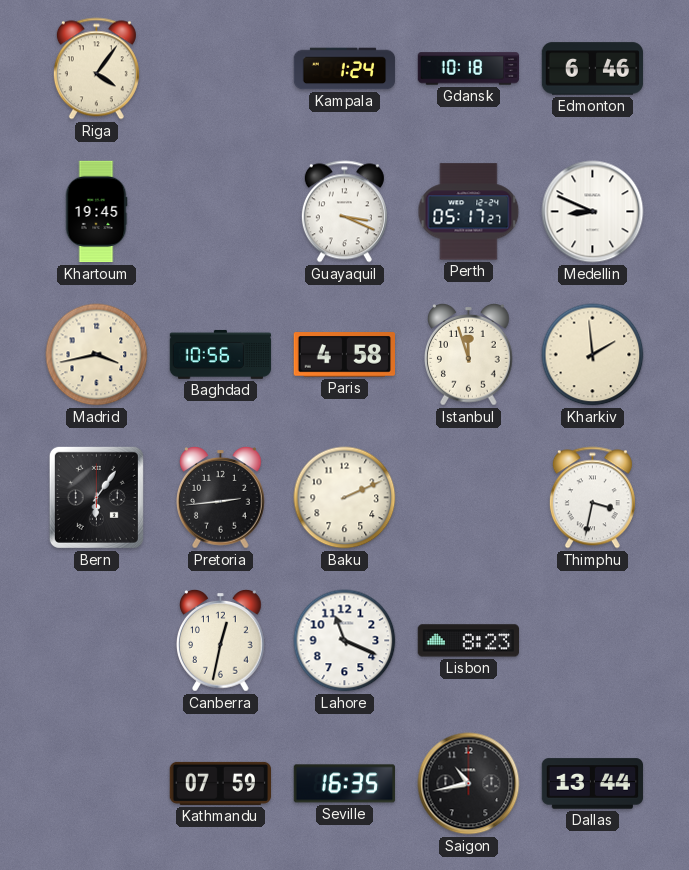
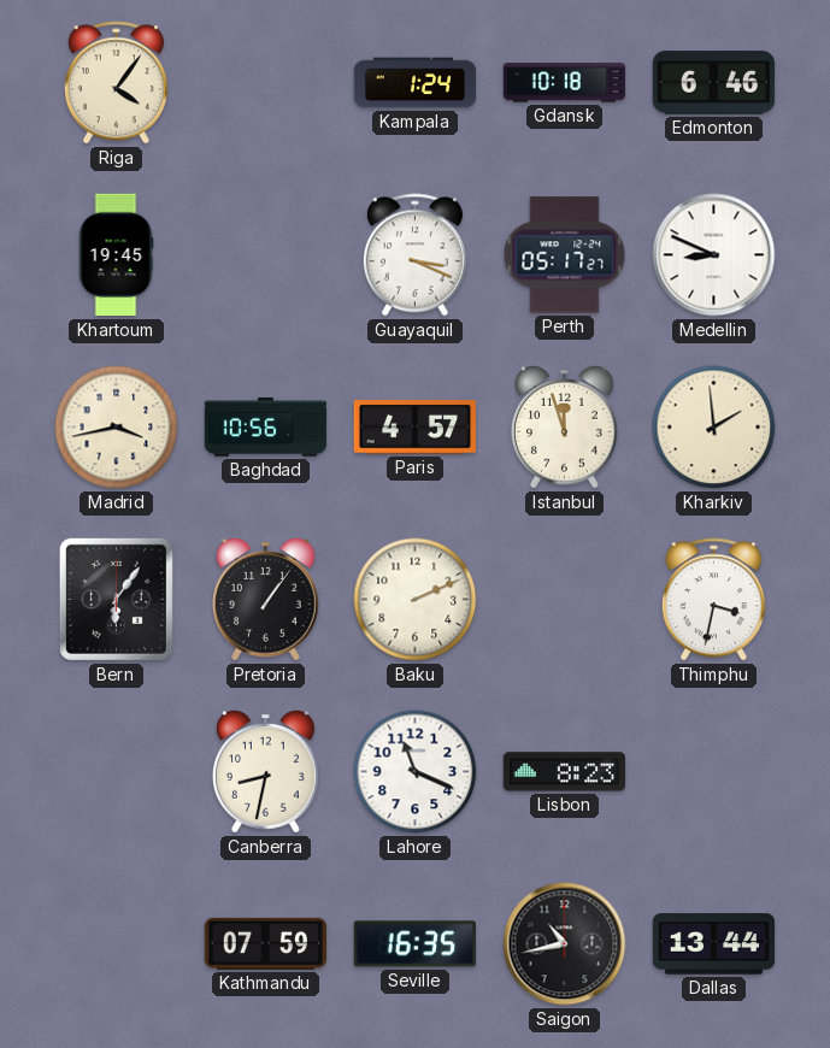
Paris: 4:58 -> 4:57
Pretoria: 2:44 -> 1:06
Canberra: 12:32 -> 8:32
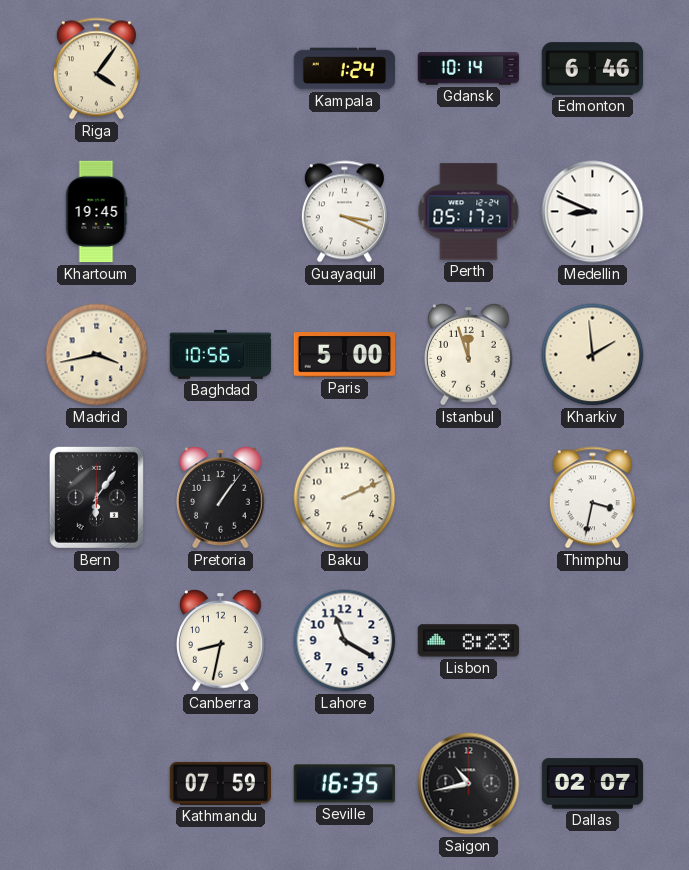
Gdansk: 10:18 -> 10:14
Paris: 4:57 -> 5:00
Lahore: 11:19 -> 11:20
Dallas: 13:44 -> 02:07
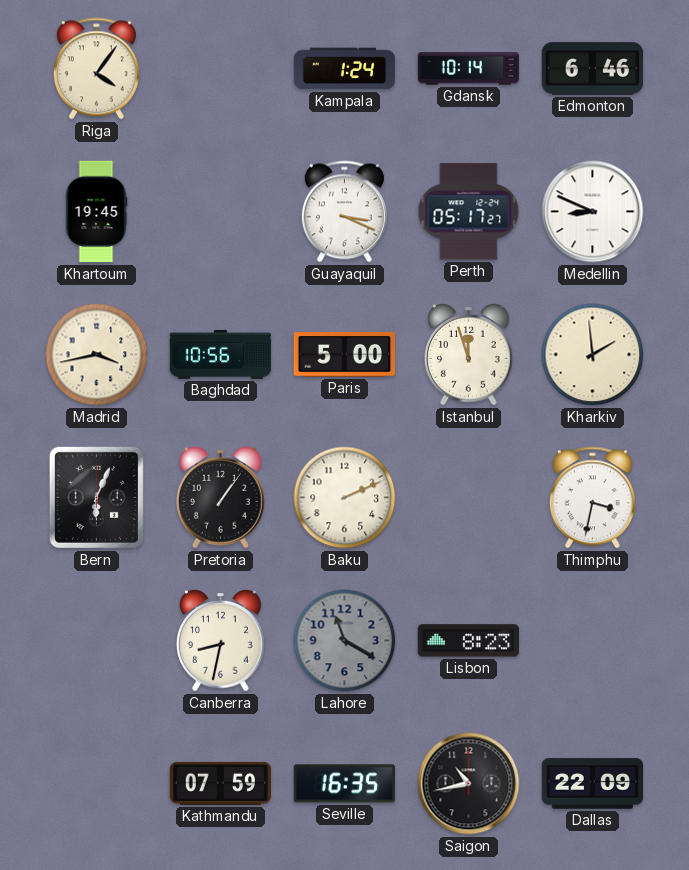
Bern: 6:06 -> 6:04
Lahore dial: white -> grey
Dallas: 02:07 -> 22:09
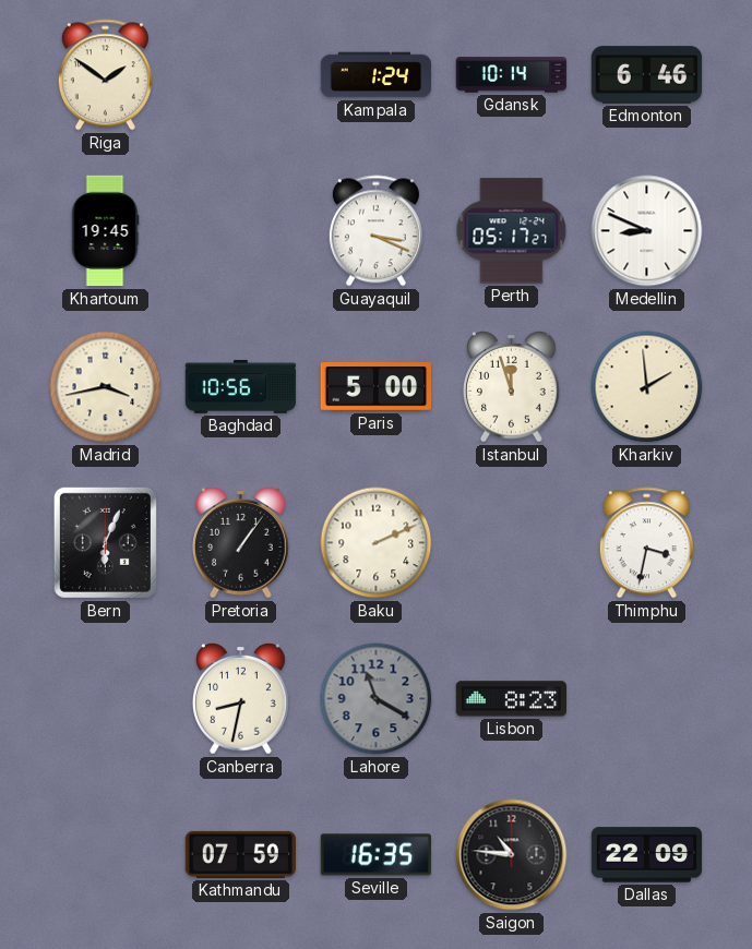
Riga: 4:06 -> 1:51
Saigon: 10:43 -> 10:46
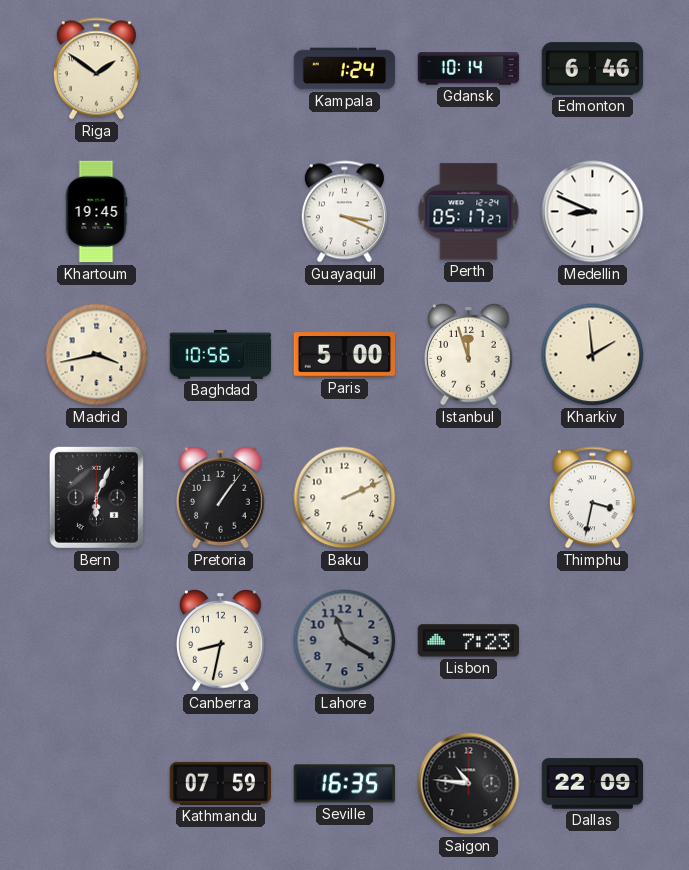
Lisbon: 8:23 -> 7:23
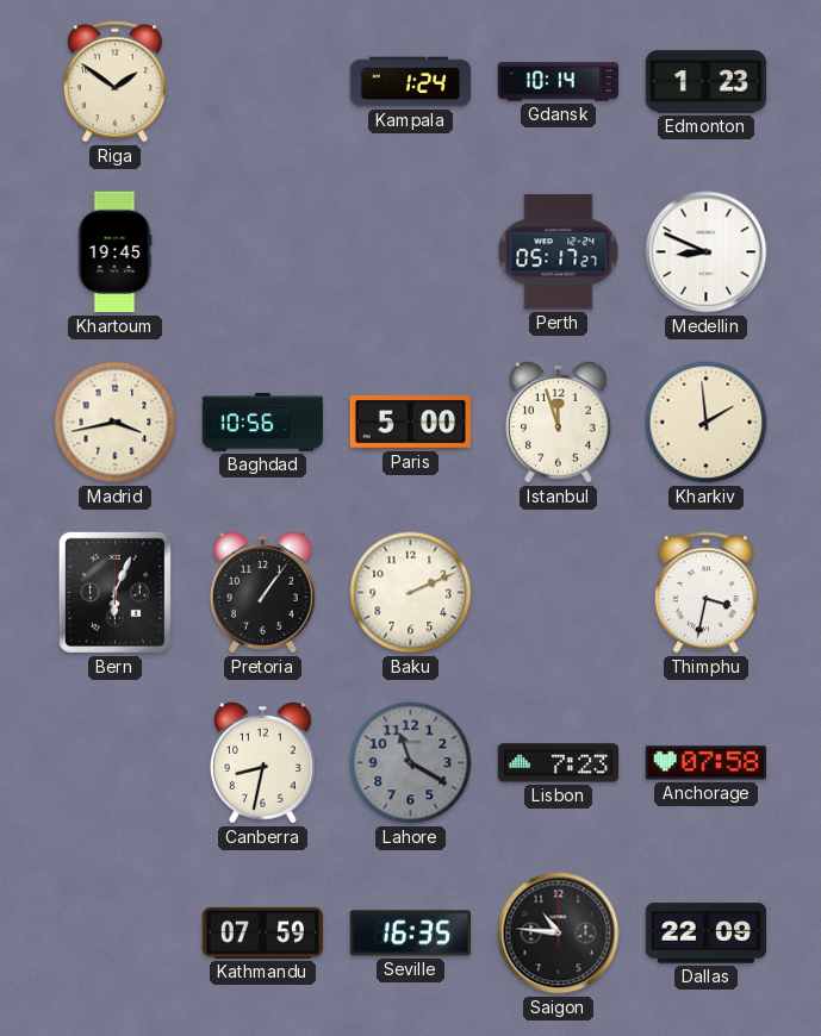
Edmonton: 6:46 -> 1:23
Guayaquil: 3:19 -> none
Anchorage: none -> 07:58
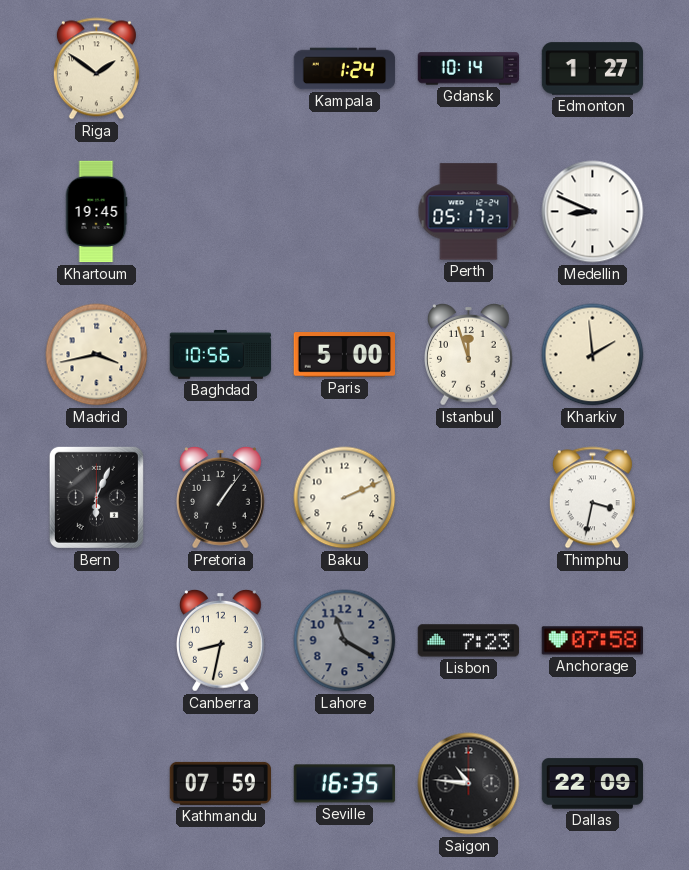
Edmonton: 1:23 -> 1:27
